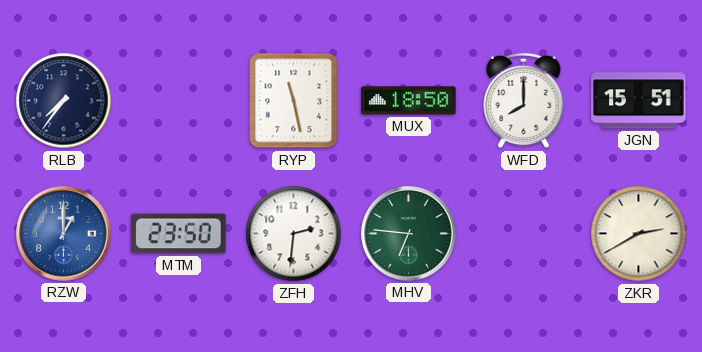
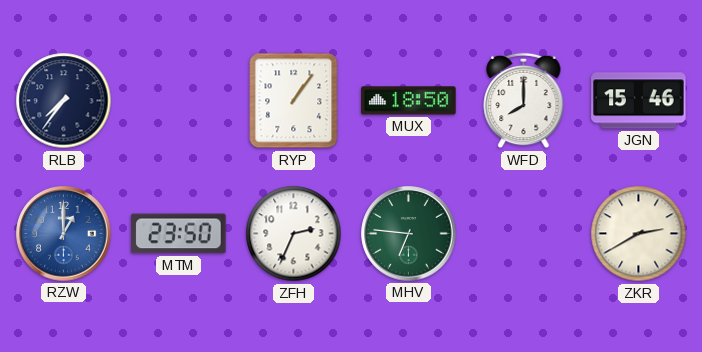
RYP: 11:28 -> 1:06
JGN: 15:51 -> 15:46
ZFH: 2:31 -> 2:34
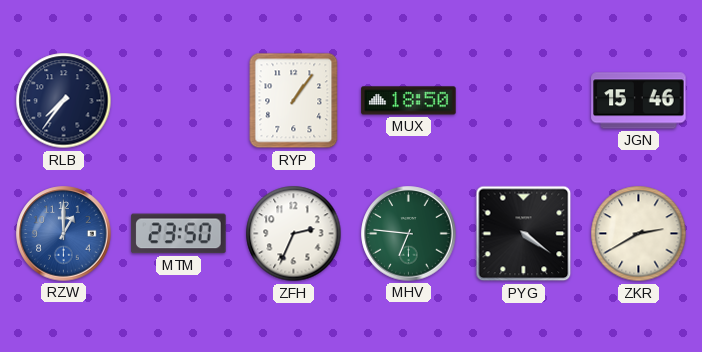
WFD: 8:00 -> none
PYG: none -> 4:21
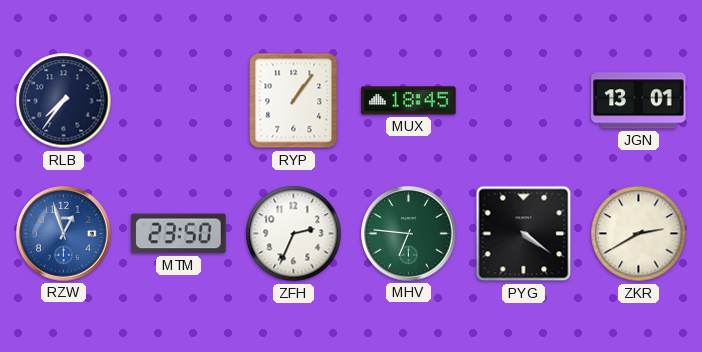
MUX: 18:50 -> 18:45
JGN: 15:46 -> 13:01
RZW: 1:00 -> 12:57
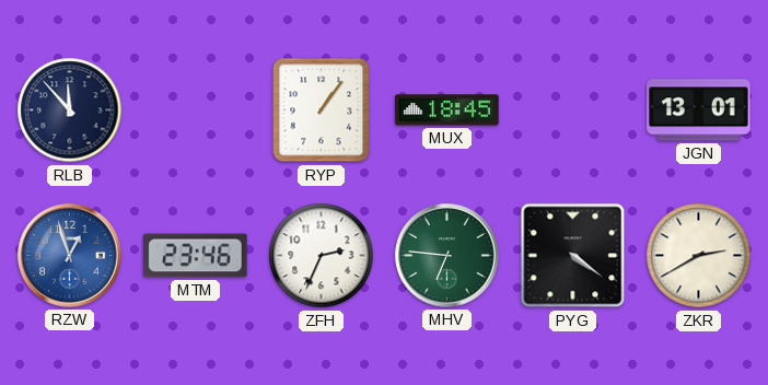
RLB: 7:36 -> 11:53
MTM: 23:50 -> 23:46
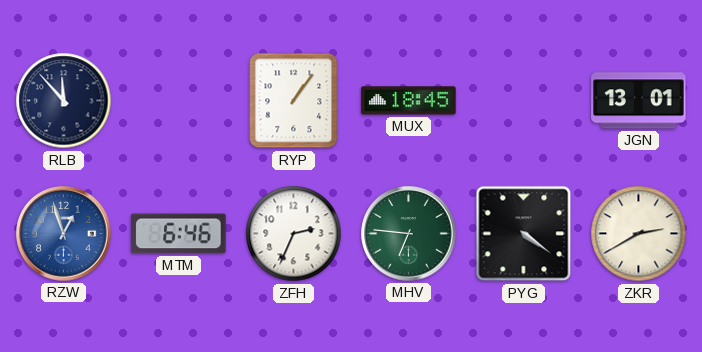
MTM: 23:46 -> 6:46
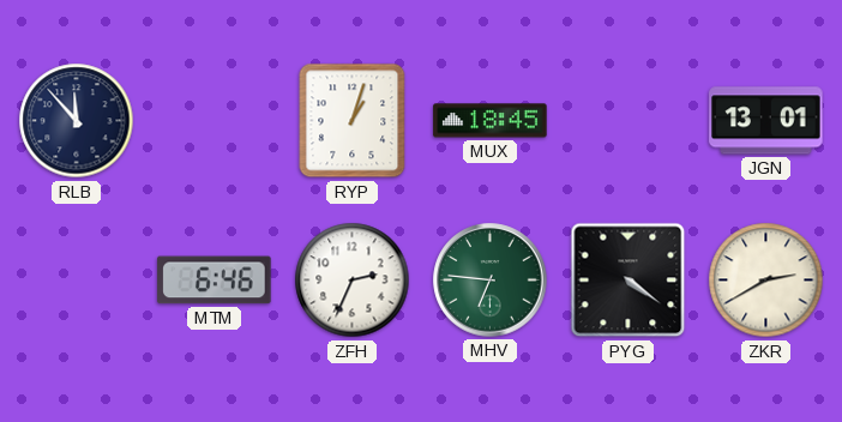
RYP: 1:06 -> 1:03
RZW: 12:57 -> none
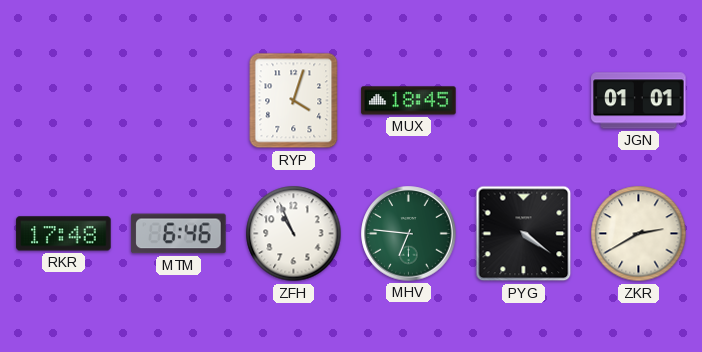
RLB: 11:53 -> none
RYP: 1:03 -> 4:03
JGN: 13:01 -> 01:01
RKR: none -> 17:48
ZFH: 2:34 -> 10:56
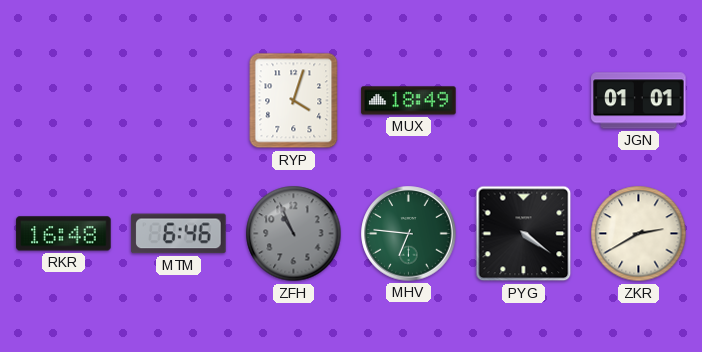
MUX: 18:45 -> 18:49
RKR: 17:48 -> 16:48
ZFH dial: white -> grey
